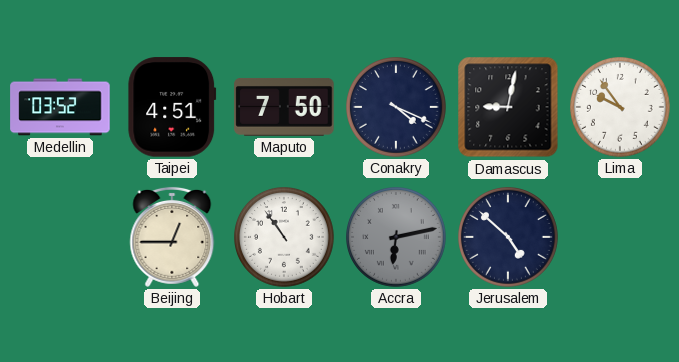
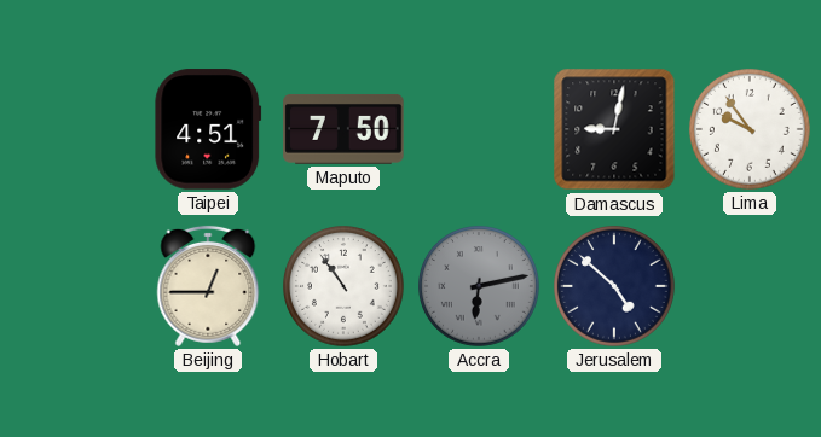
Medellin: 03:52 -> none
Conakry: 4:19 -> none
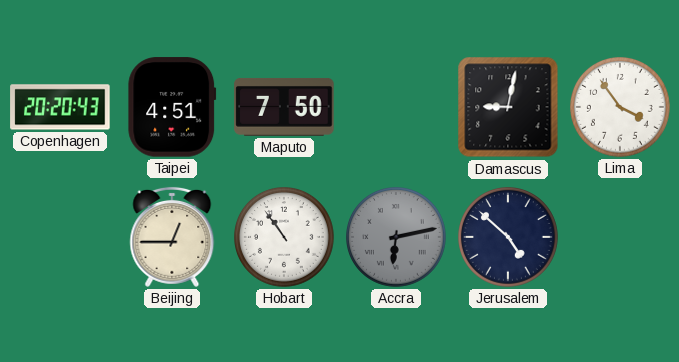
Copenhagen: none -> 20:20
Lima: 9:54 -> 3:54
